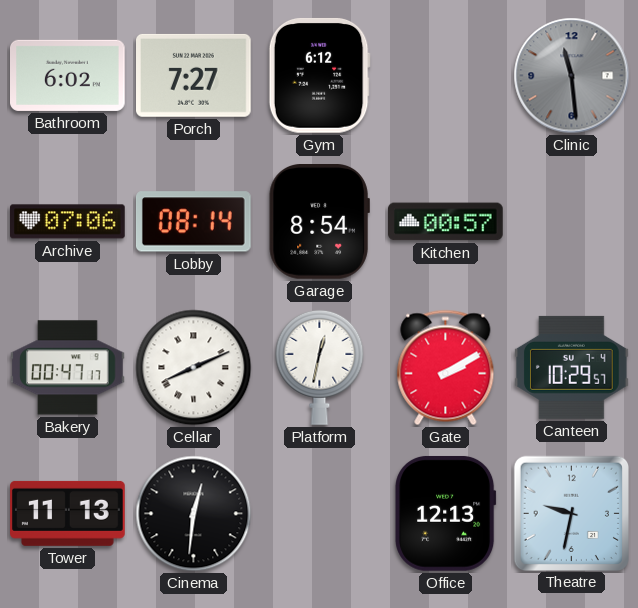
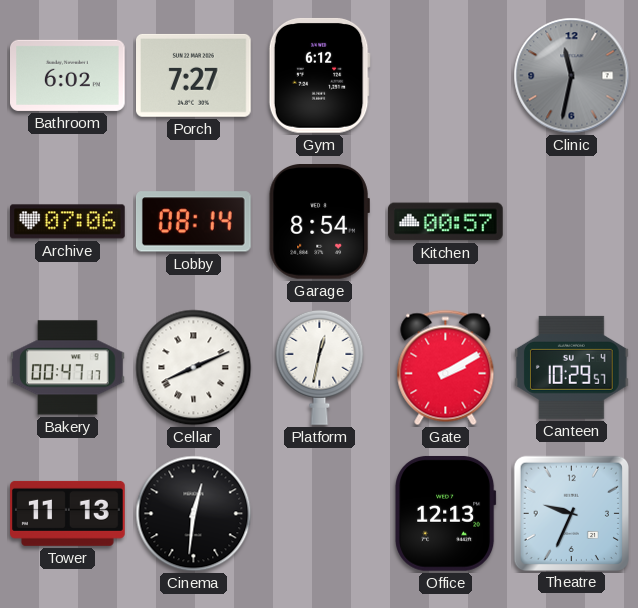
Clinic: 11:29 -> 11:32
Theatre: 9:32 -> 9:34
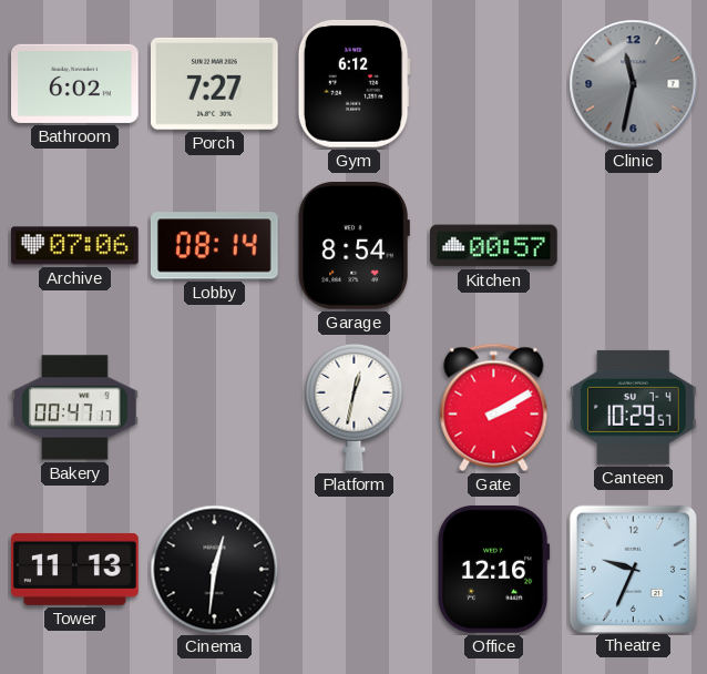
Cellar: 8:11 -> none
Office: 12:13 -> 12:16
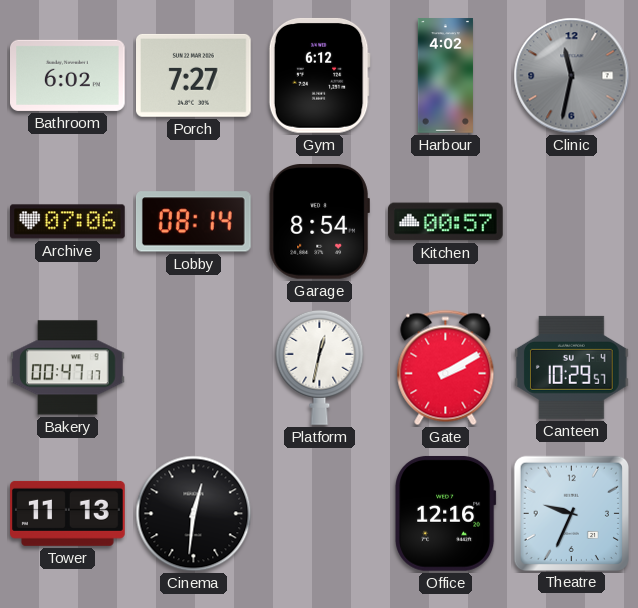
Harbour: none -> 4:02
